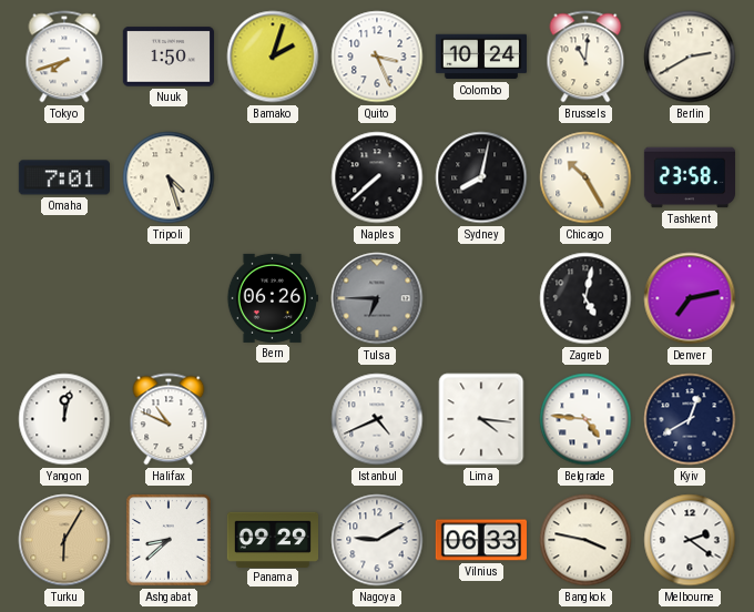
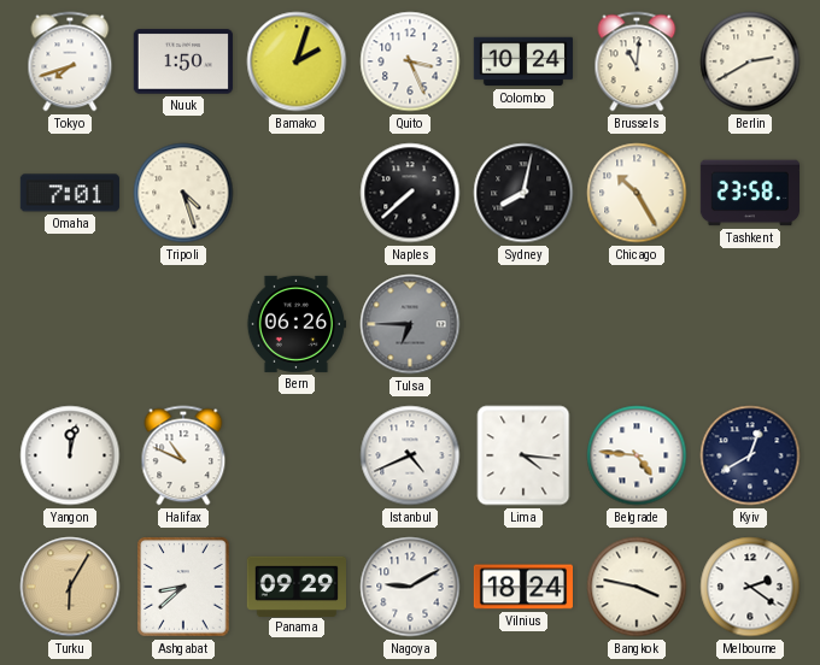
Zagreb: 5:02 -> none
Denver: 7:13 -> none
Vilnius: 06:33 -> 18:24
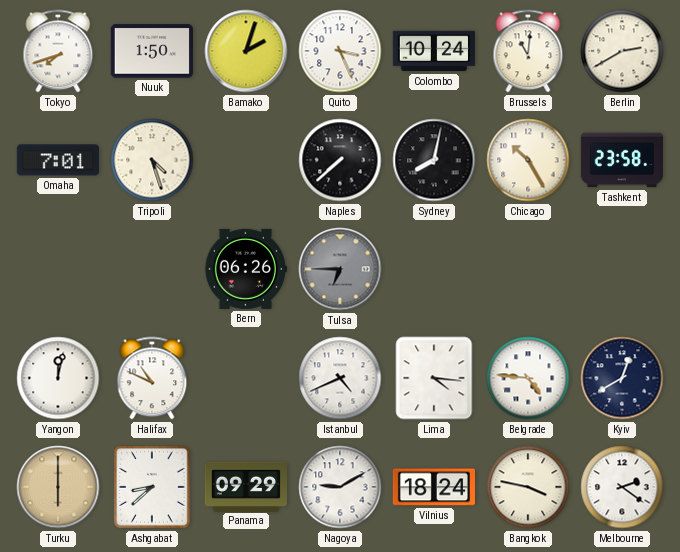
Turku: 6:05 -> 6:00
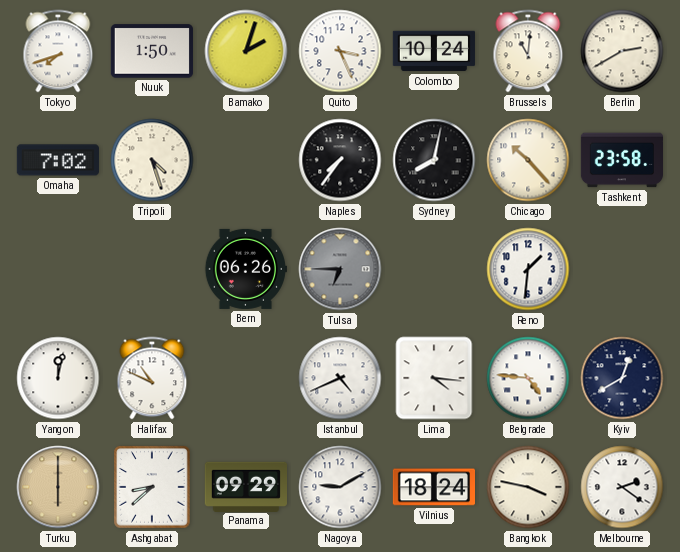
Omaha: 7:01 -> 7:02
Naples: 7:38 -> 7:36
Chicago: 10:25 -> 10:23
Reno: none -> 1:31
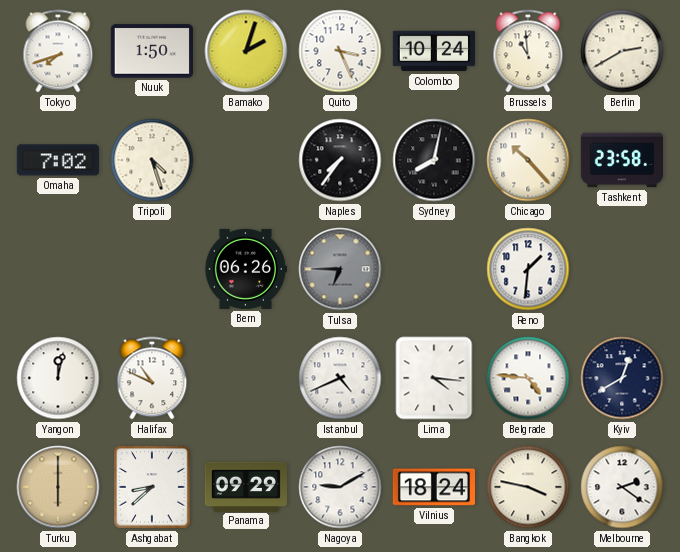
Brussels: 11:01 -> 10:59
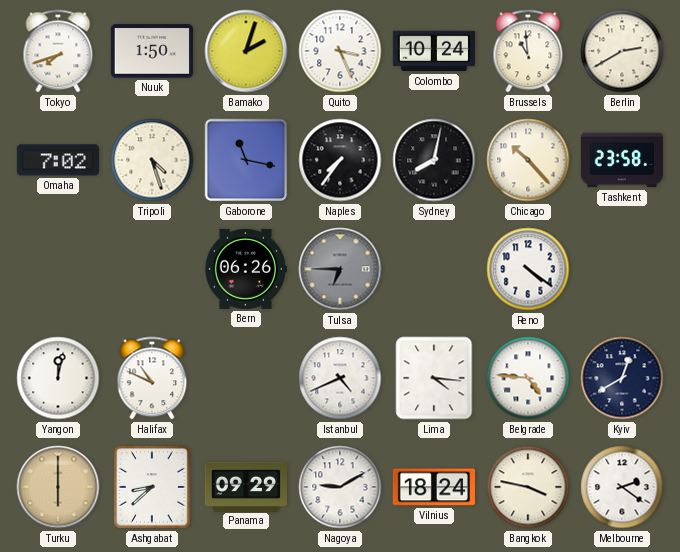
Gaborone: none -> 11:17
Reno: 1:31 -> 4:21
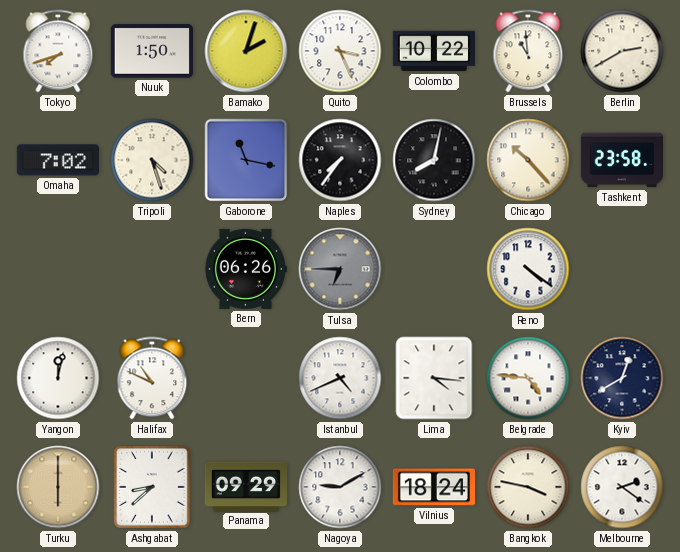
Colombo: 10:24 -> 10:22
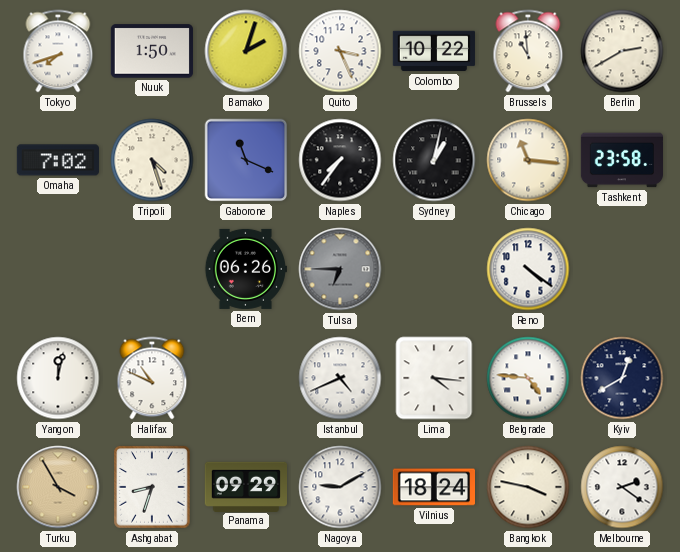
Gaborone: 11:17 -> 11:19
Sydney: 8:02 -> 1:02
Chicago: 10:23 -> 11:16
Turku: 6:00 -> 3:55
Ashgabat: 8:38 -> 8:33
